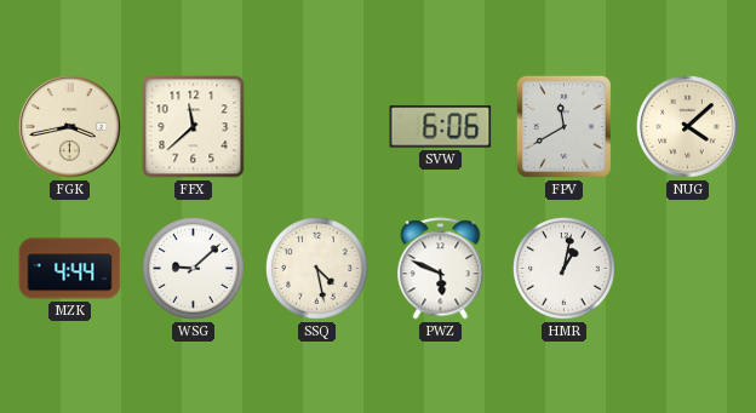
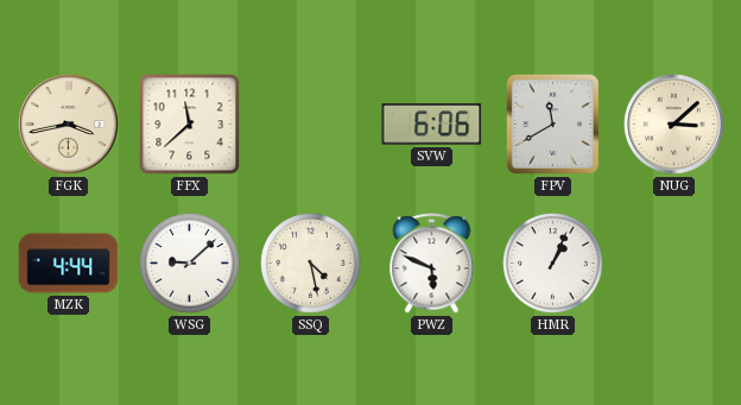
NUG: 4:08 -> 3:08
HMR: 1:02 -> 1:04
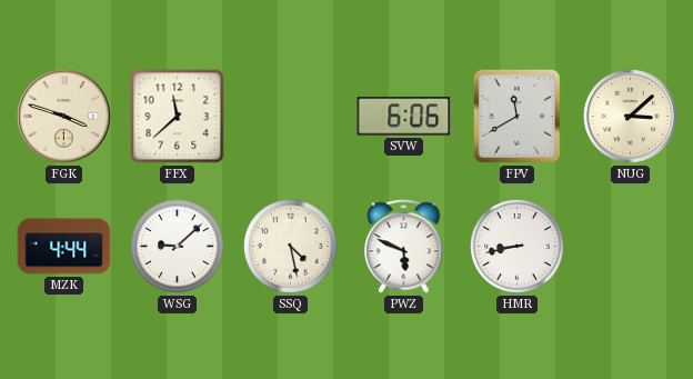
FGK: 3:43 -> 3:48
HMR: 1:04 -> 8:43
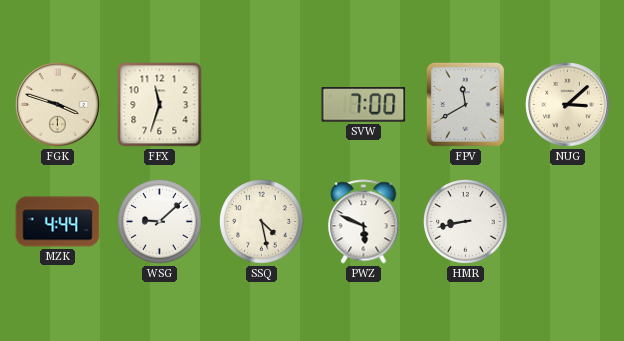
FFX: 11:38 -> 11:33
SVW: 6:06 -> 7:00
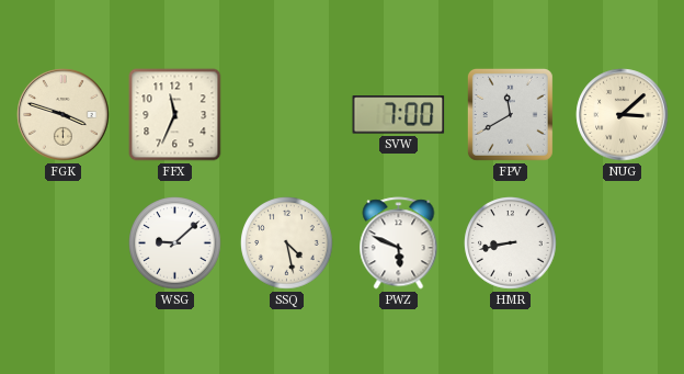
FFX: 11:33 -> 11:34
MZK: 4:44 -> none
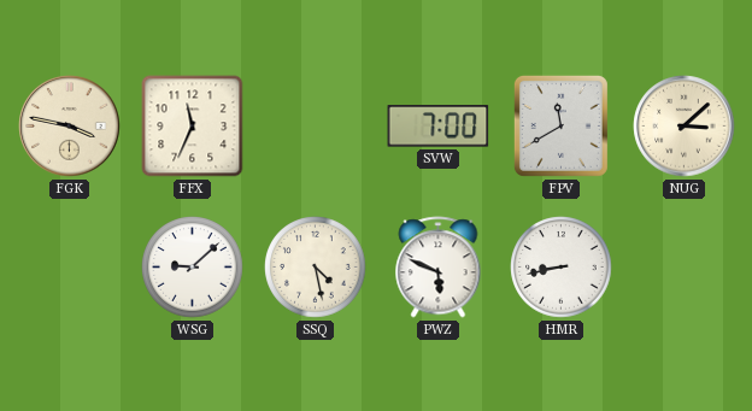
FGK: 3:48 -> 3:47
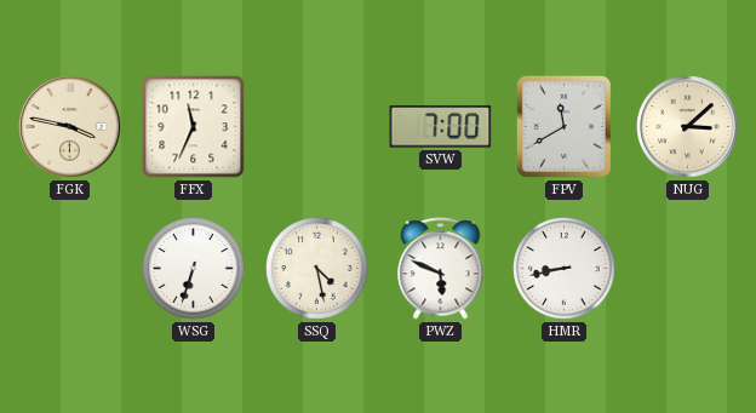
WSG: 9:08 -> 6:33
